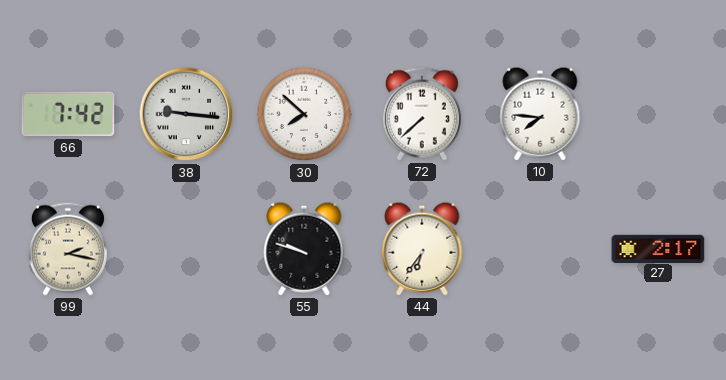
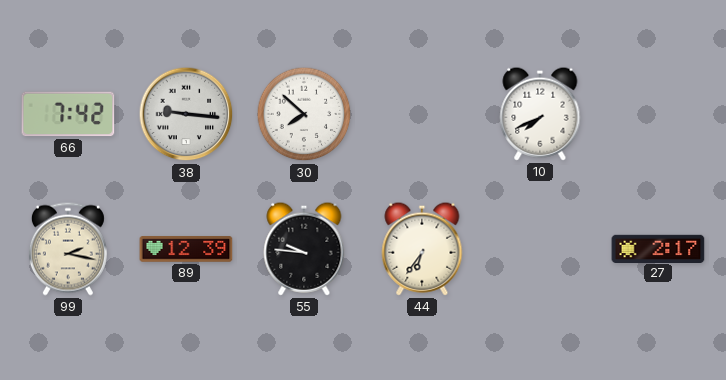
72: 7:38 -> none
10: 7:46 -> 7:41
89: none -> 12:39
55: 9:48 -> 9:46
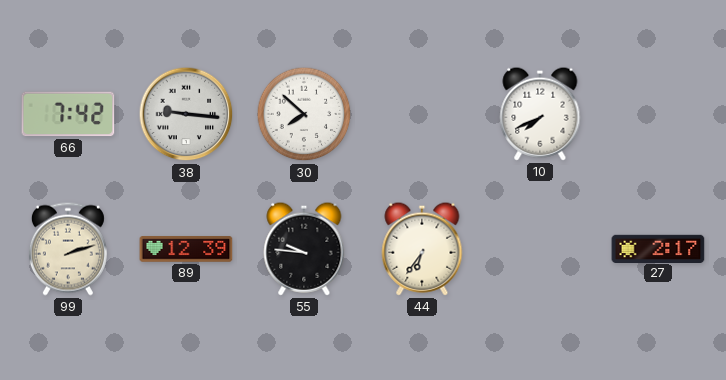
99: 2:17 -> 2:12
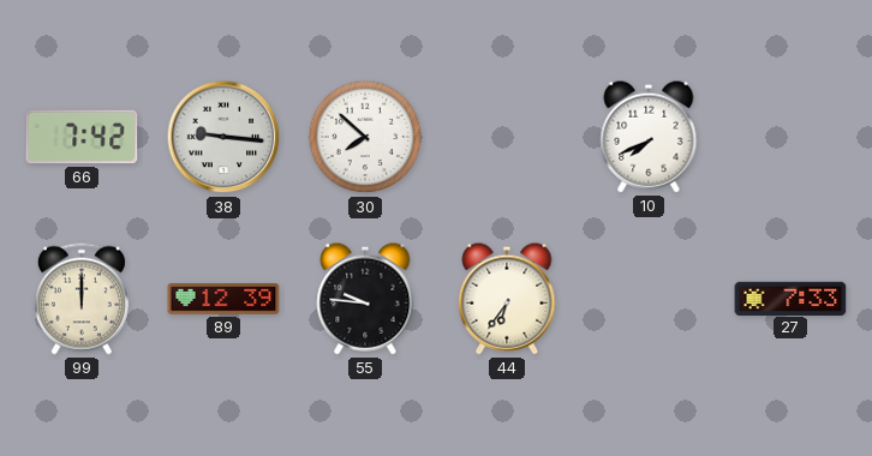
99: 2:12 -> 12:00
27: 2:17 -> 7:33
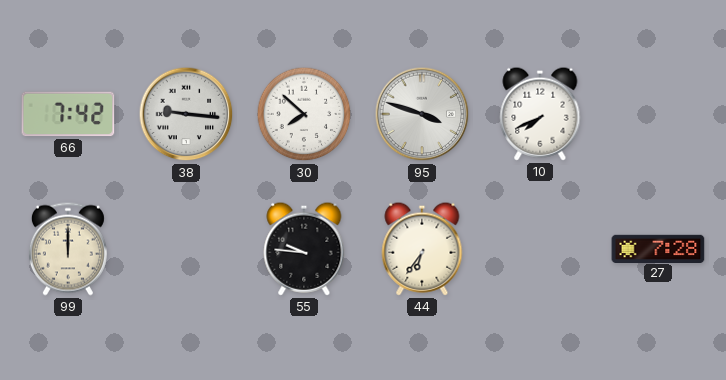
95: none -> 3:48
89: 12:39 -> none
27: 7:33 -> 7:28
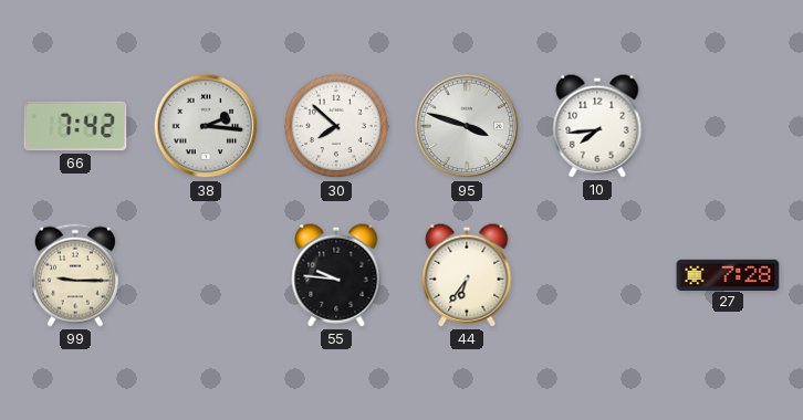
38: 9:16 -> 2:16
10: 7:41 -> 7:44
99: 12:00 -> 9:15
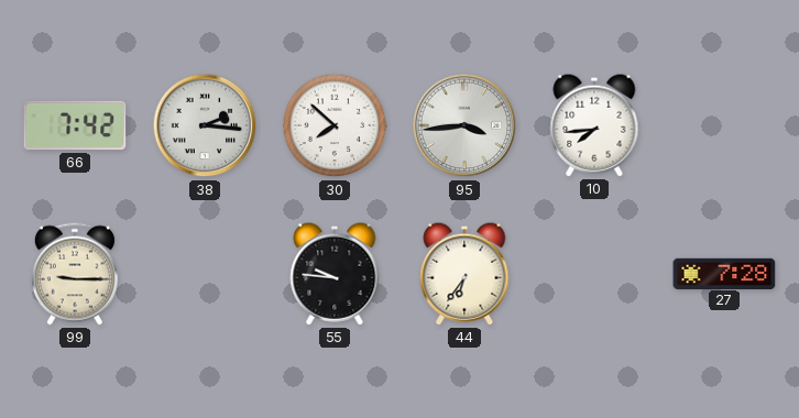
95: 3:48 -> 3:44
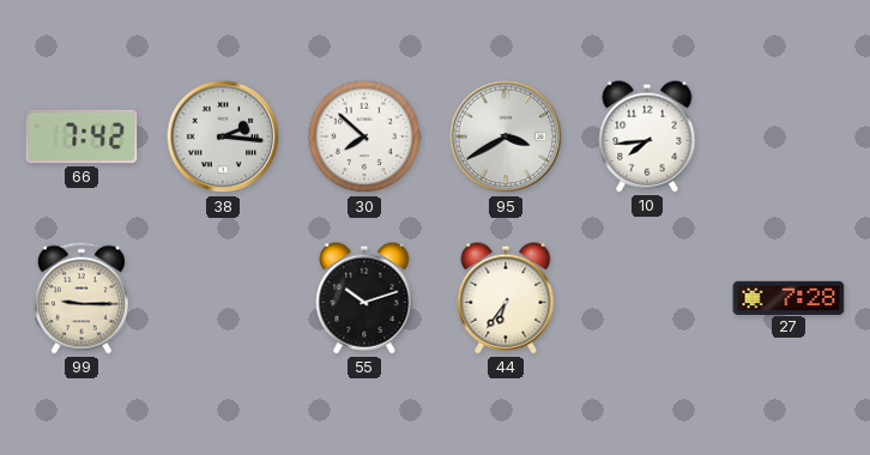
95: 3:44 -> 3:40
55: 9:46 -> 10:12
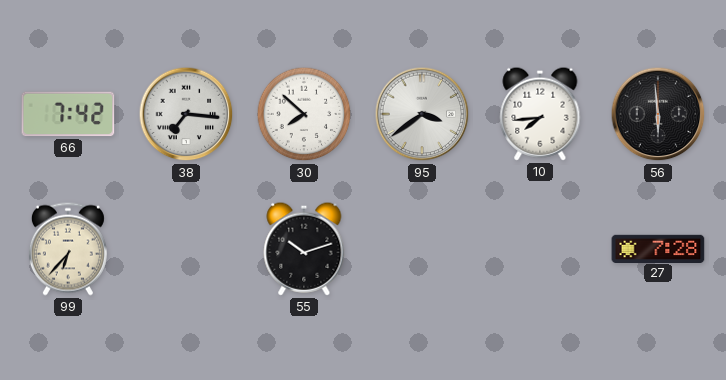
38: 2:16 -> 7:16
95: 3:40 -> 3:39
56: none -> 5:59
99: 9:15 -> 6:37
44: 6:36 -> none
